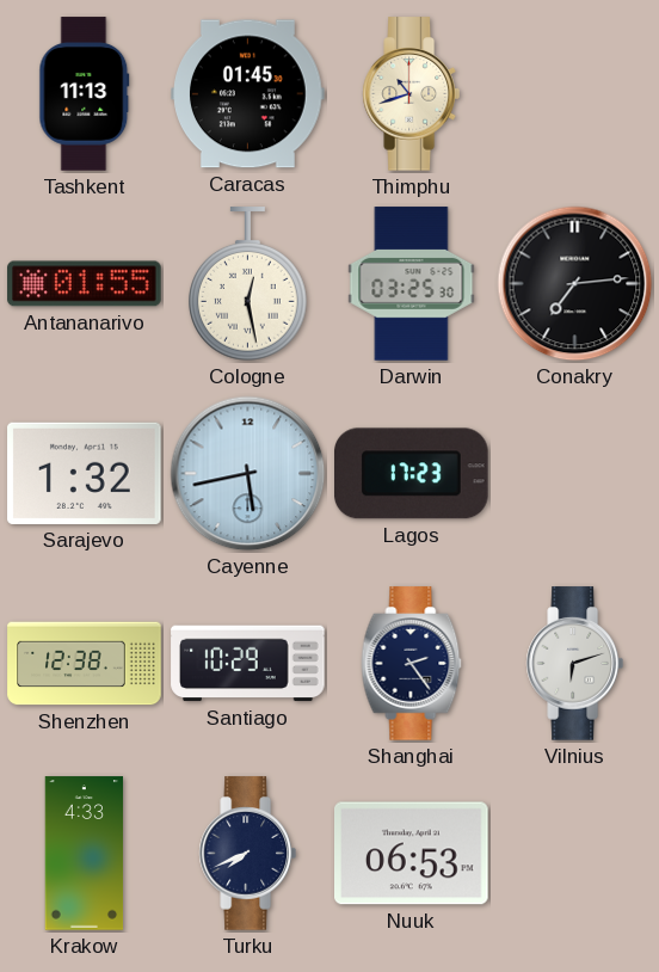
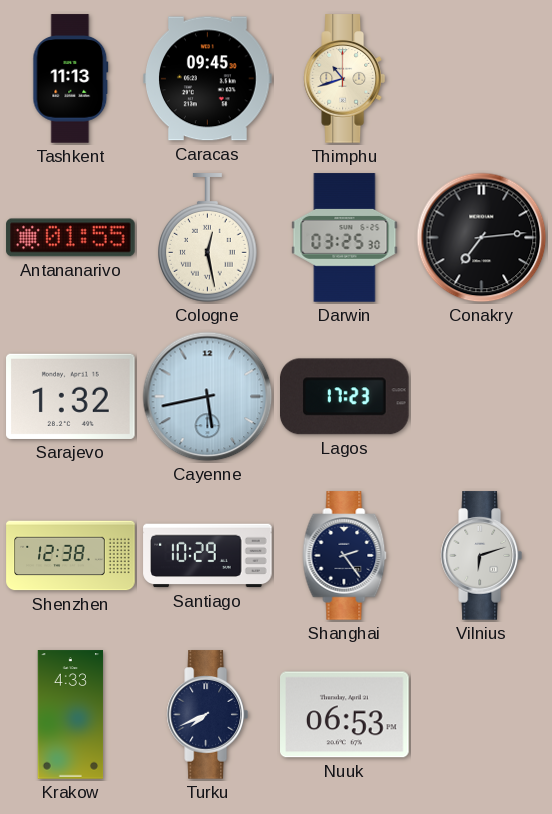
Caracas: 01:45 -> 09:45
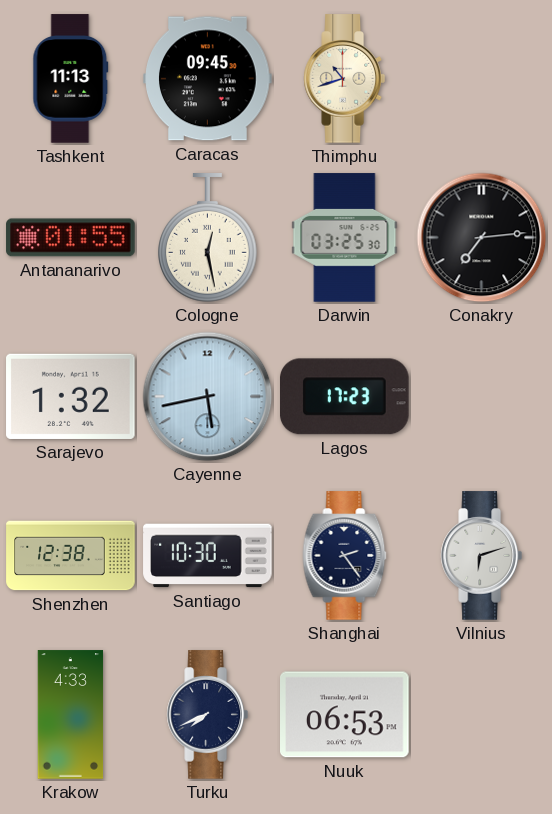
Santiago: 10:29 -> 10:30
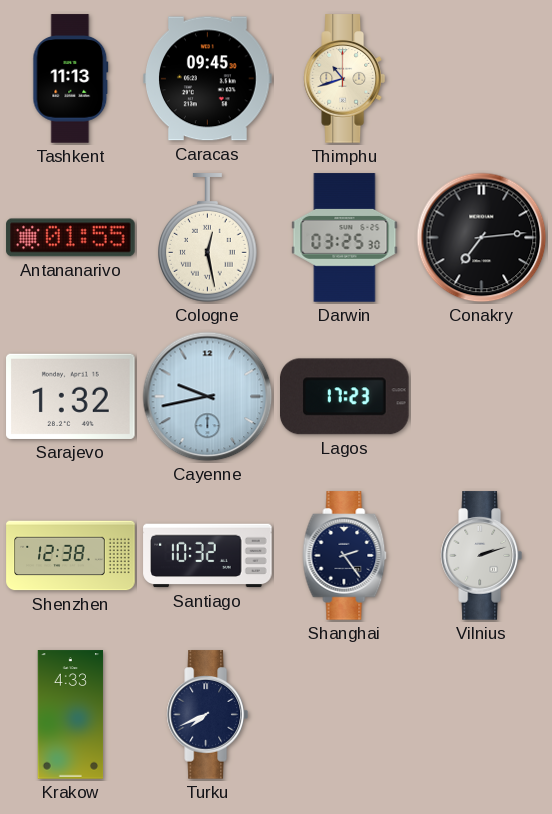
Cayenne: 5:43 -> 9:43
Santiago: 10:30 -> 10:32
Vilnius: 6:12 -> 2:12
Nuuk: 06:53 -> none
